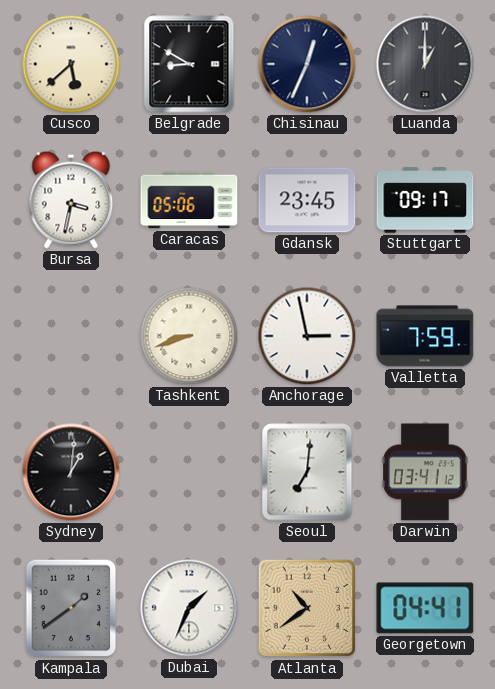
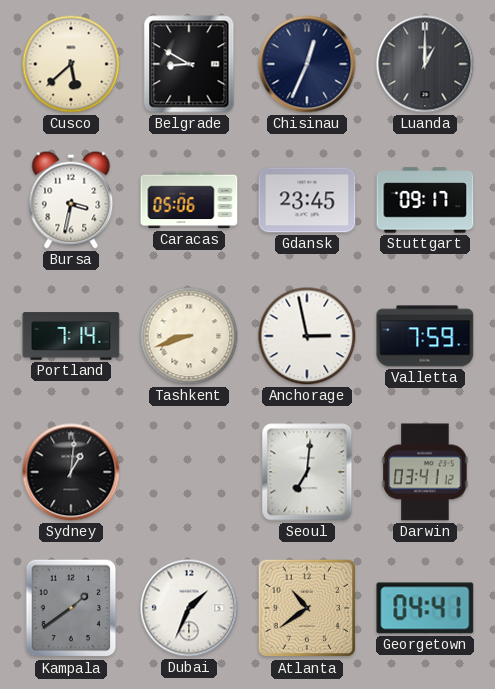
Portland: none -> 7:14
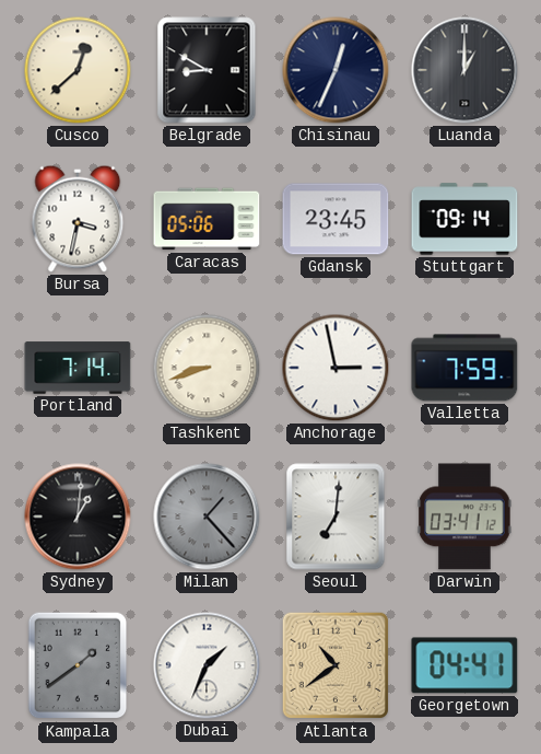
Cusco: 5:38 -> 12:38
Stuttgart: 09:17 -> 09:14
Milan: none -> 1:23
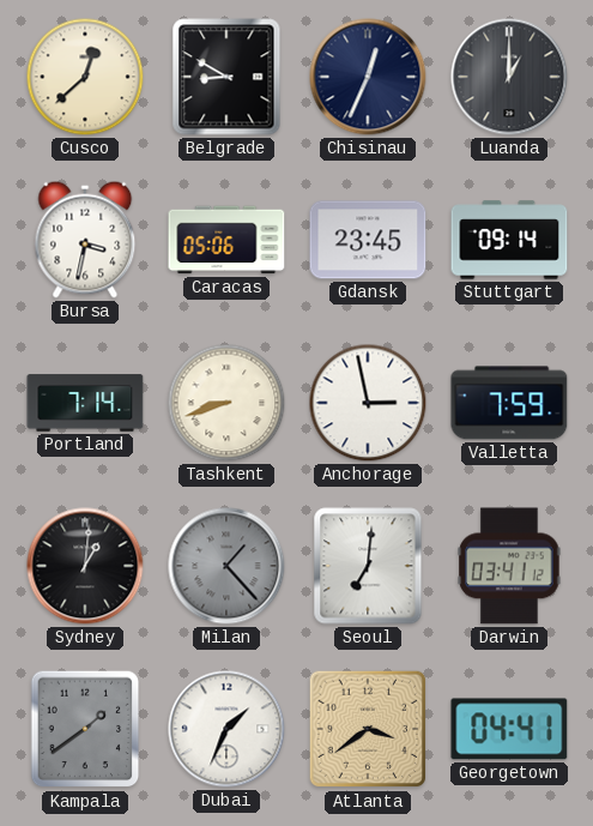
Atlanta: 10:39 -> 3:39
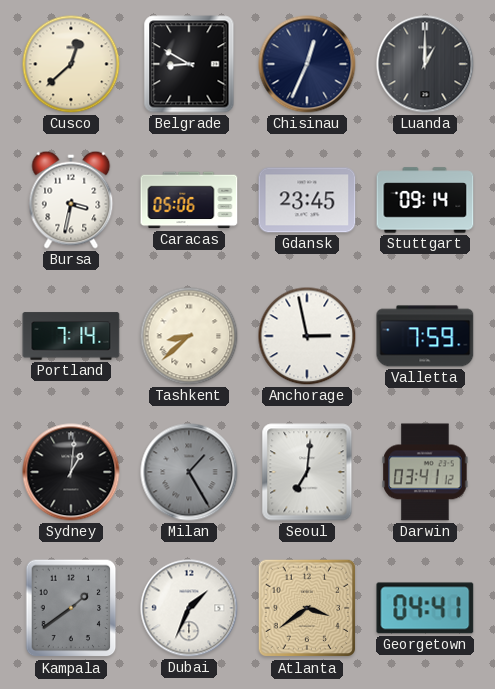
Tashkent: 8:42 -> 8:38
Milan: 1:23 -> 1:25
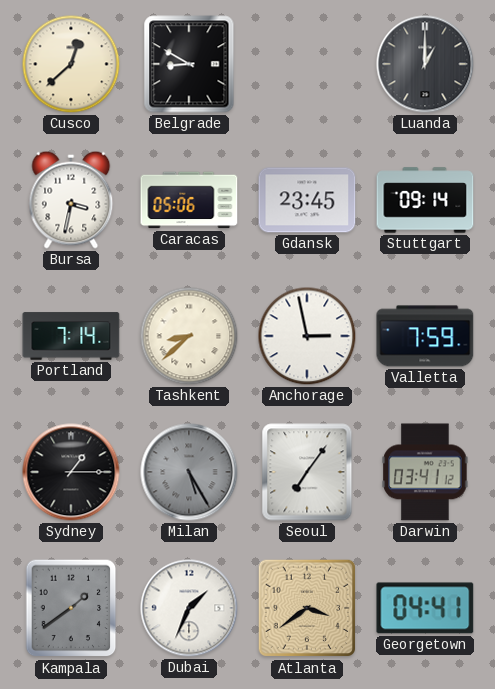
Chisinau: 12:34 -> none
Sydney: 1:01 -> 1:15
Milan: 1:25 -> 5:25
Seoul: 7:01 -> 7:06
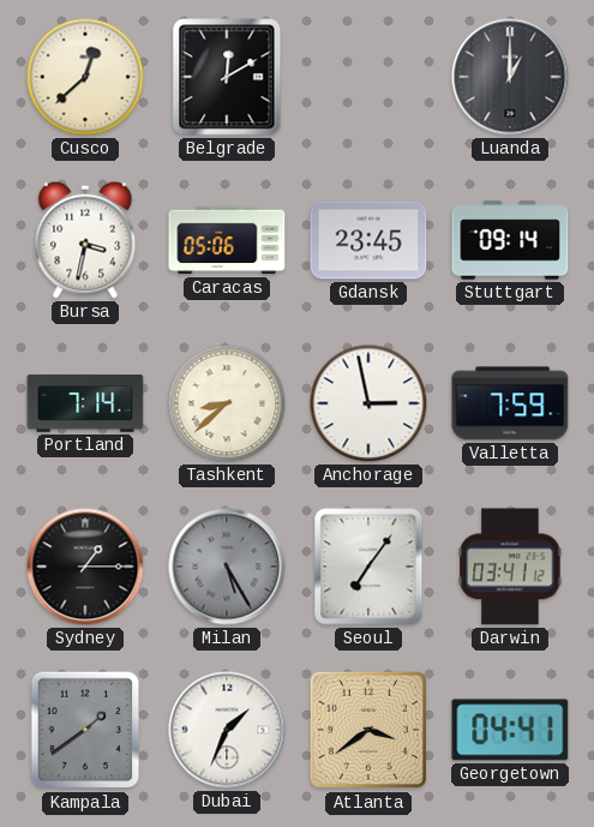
Belgrade: 8:50 -> 12:10
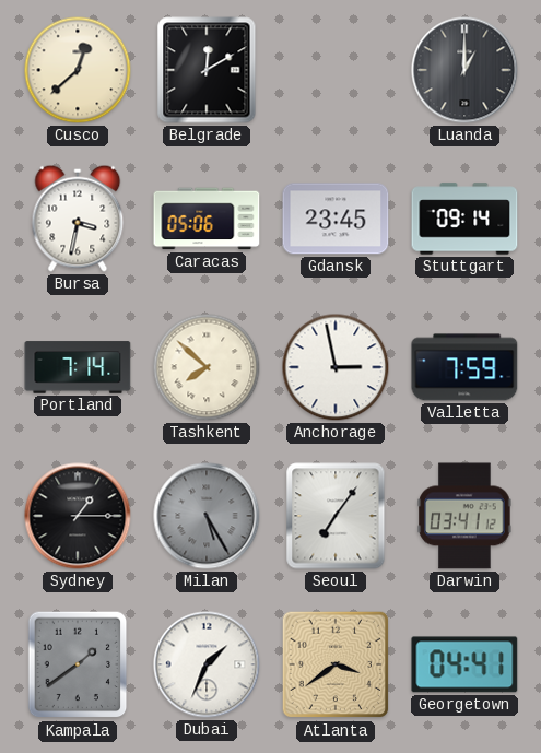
Tashkent: 8:38 -> 7:52
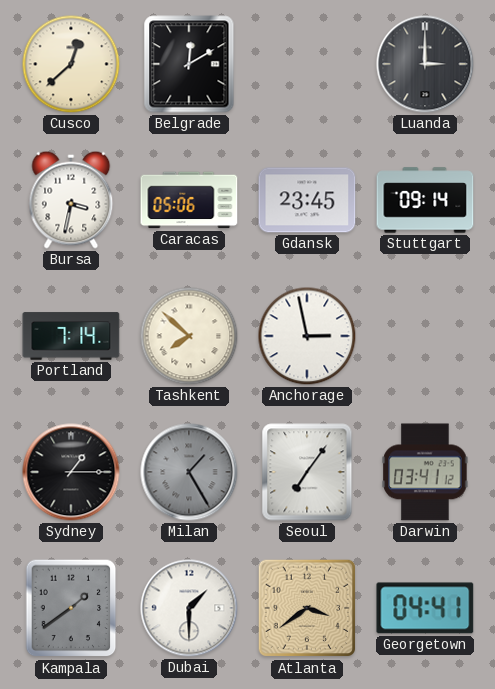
Luanda: 1:00 -> 3:00
Valletta: 7:59 -> none
Milan: 5:25 -> 1:25
Dubai: 1:34 -> 1:30
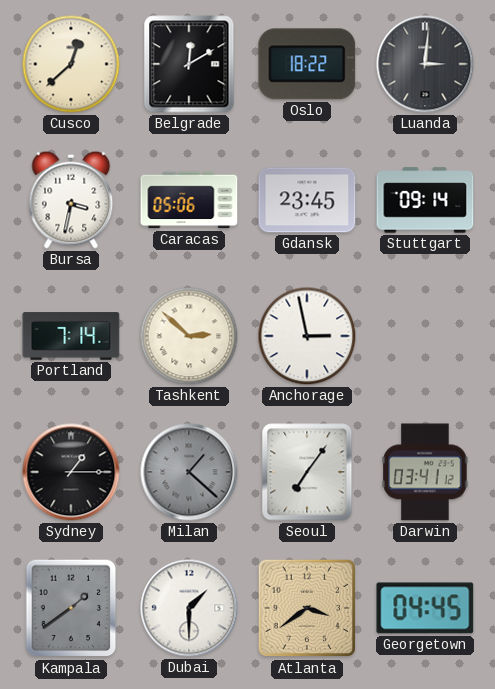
Oslo: none -> 18:22
Luanda: 3:00 -> 3:01
Tashkent: 7:52 -> 2:52
Milan: 1:25 -> 1:22
Georgetown: 04:41 -> 04:45
